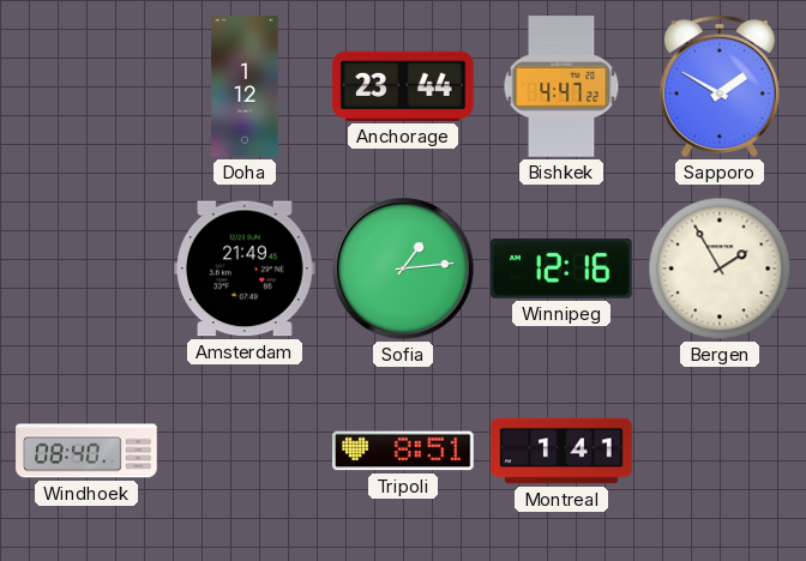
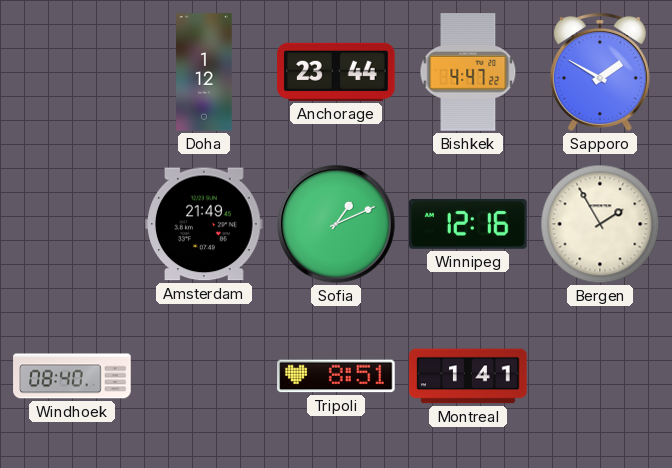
Sofia: 1:14 -> 1:11
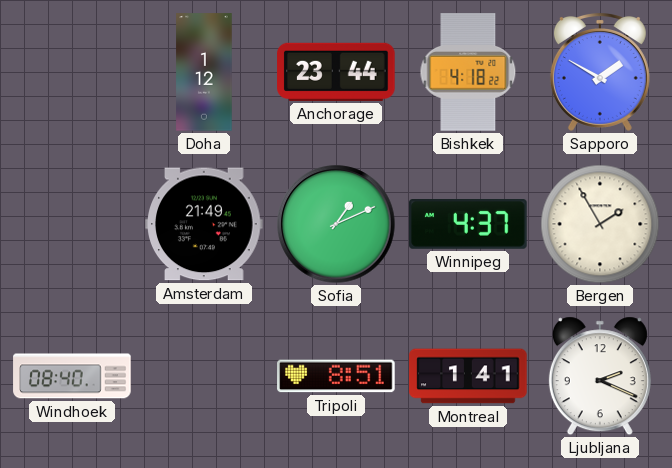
Bishkek: 4:47 -> 4:18
Winnipeg: 12:16 -> 4:37
Ljubljana: none -> 2:19
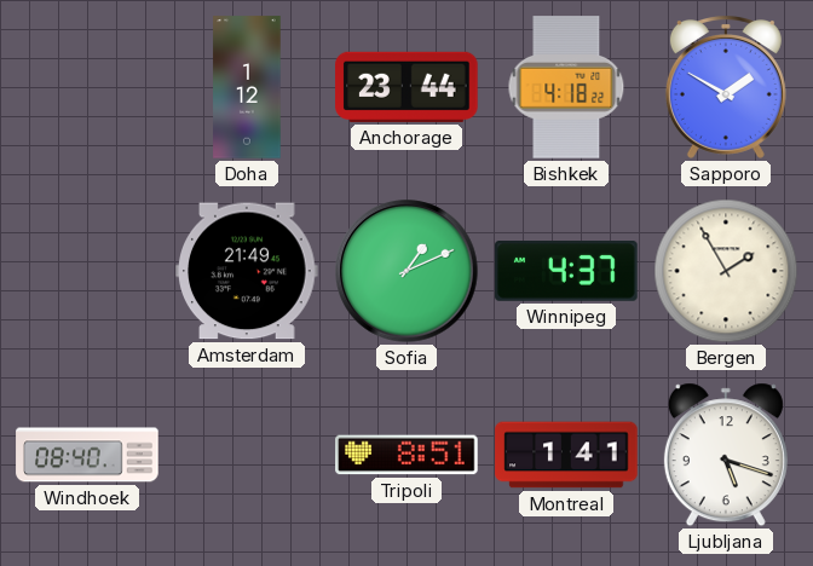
Ljubljana: 2:19 -> 5:18
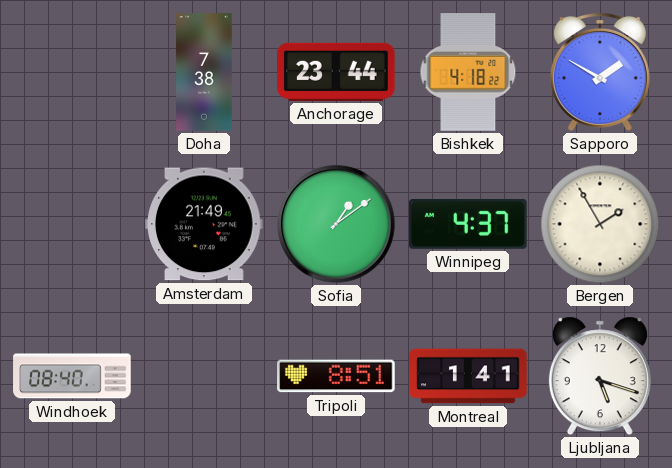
Doha: 1:12 -> 7:38
Sofia: 1:11 -> 1:09
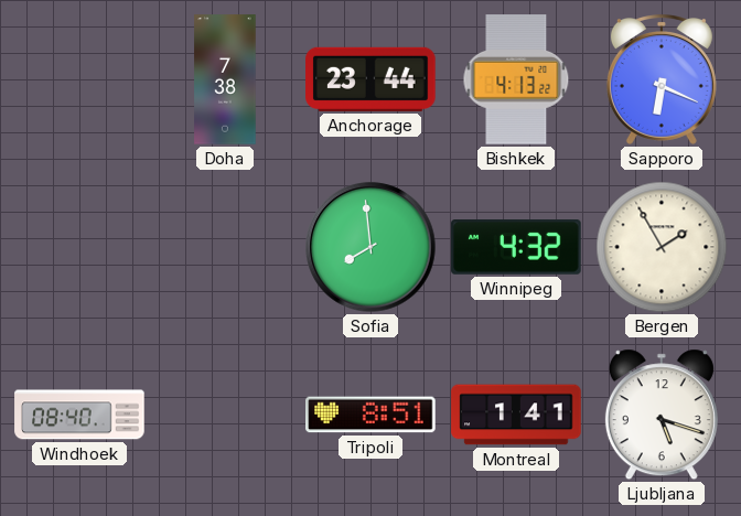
Bishkek: 4:18 -> 4:13
Sapporo: 1:50 -> 6:19
Amsterdam: 21:49 -> none
Sofia: 1:09 -> 7:59
Winnipeg: 4:37 -> 4:32
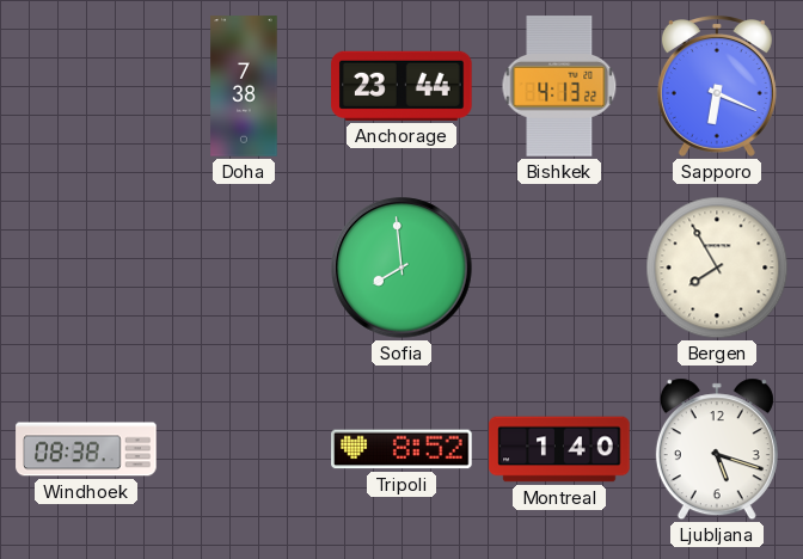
Winnipeg: 4:32 -> none
Bergen: 1:55 -> 7:55
Windhoek: 08:40 -> 08:38
Tripoli: 8:51 -> 8:52
Montreal: 1:41 -> 1:40
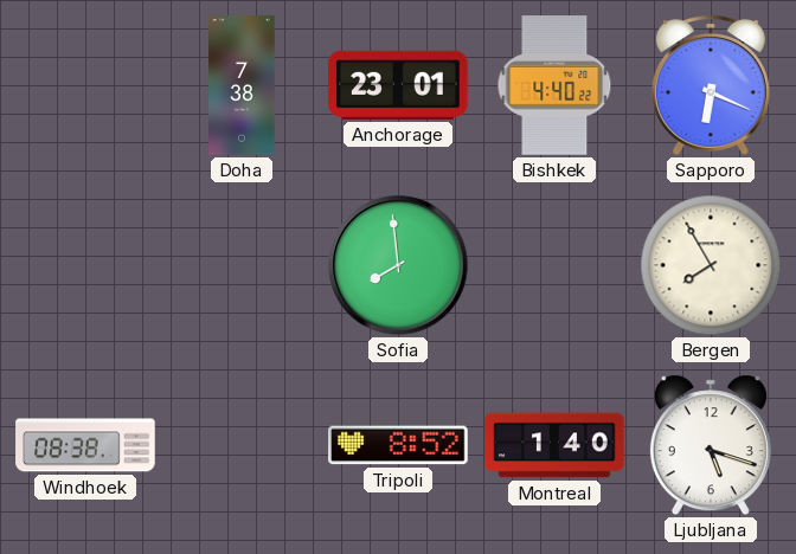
Anchorage: 23:44 -> 23:01
Bishkek: 4:13 -> 4:40
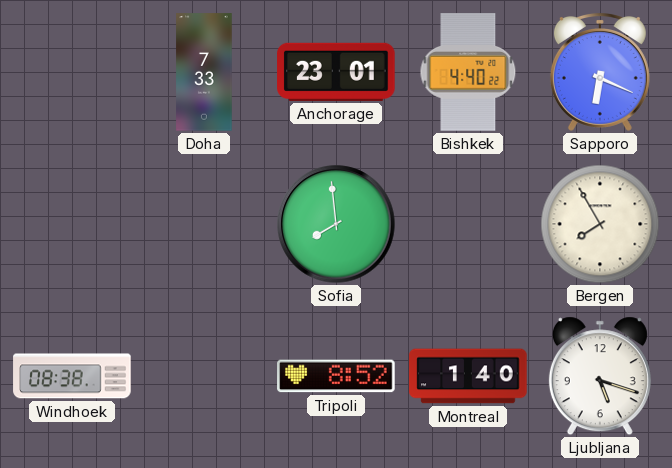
Doha: 7:38 -> 7:33
